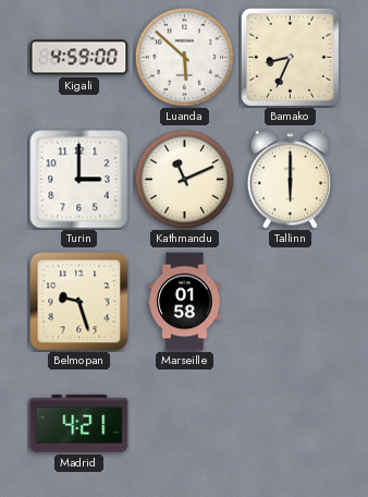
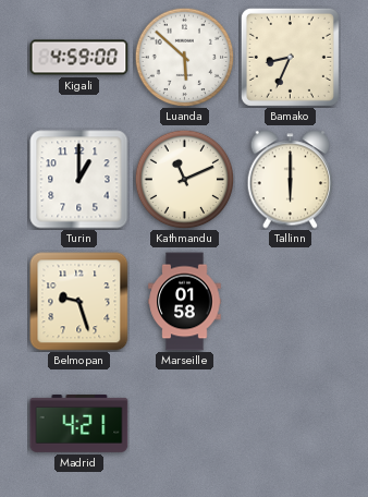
Turin: 3:00 -> 1:00
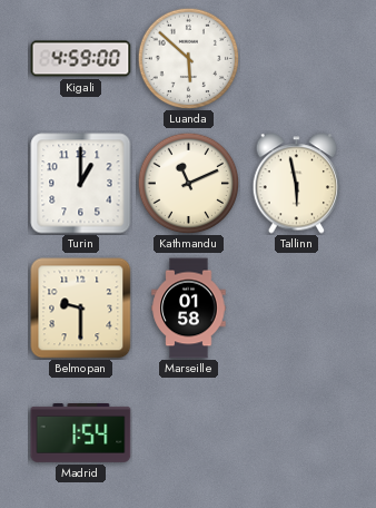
Bamako: 8:34 -> none
Tallinn: 6:00 -> 5:58
Belmopan: 9:27 -> 9:30
Madrid: 4:21 -> 1:54
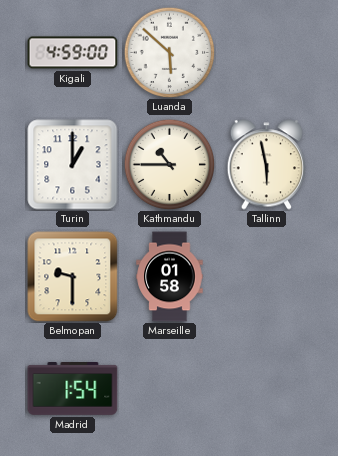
Kathmandu: 11:11 -> 10:45
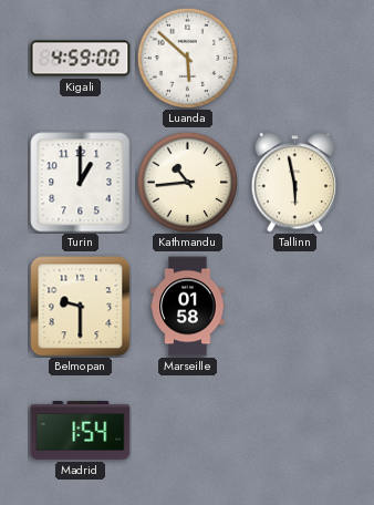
Kathmandu: 10:45 -> 10:44
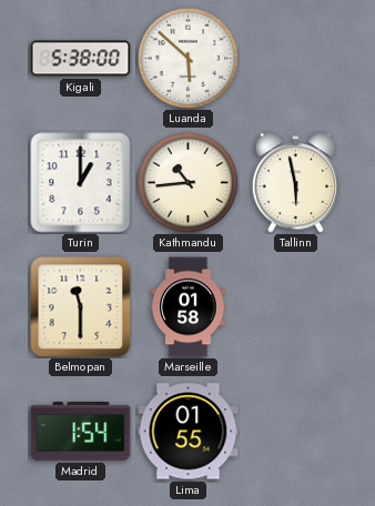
Kigali: 4:59 -> 5:38
Belmopan: 9:30 -> 11:30
Lima: none -> 01:55
